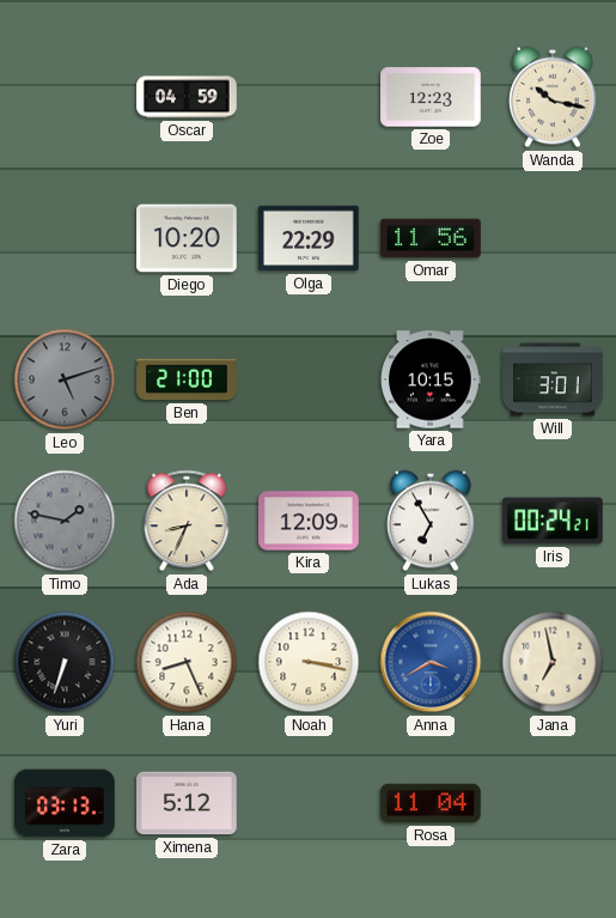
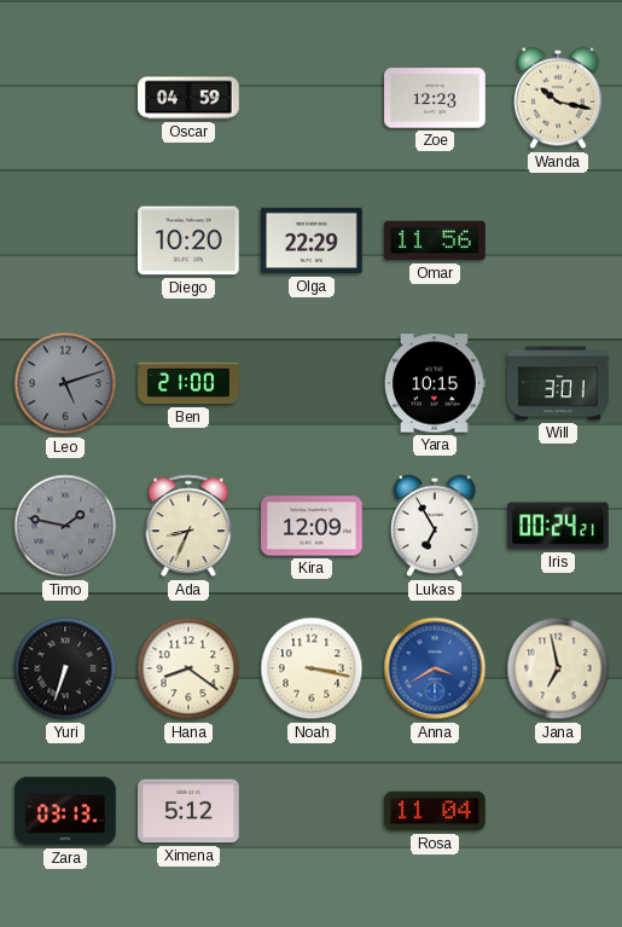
Hana: 8:26 -> 8:21
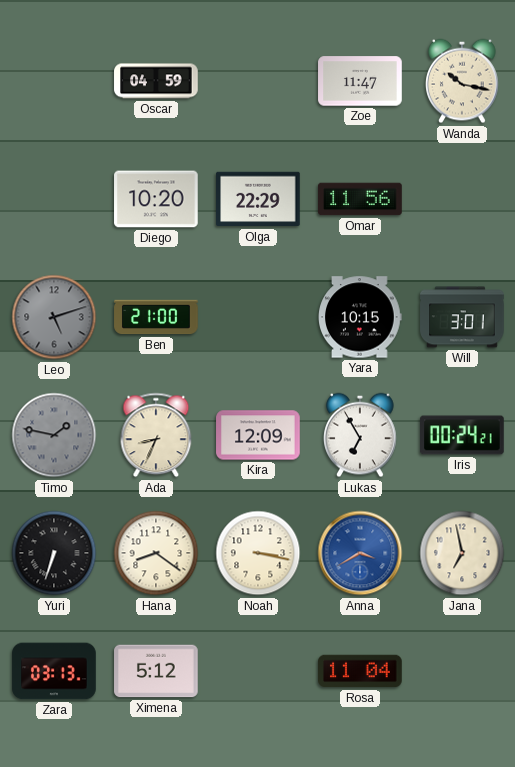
Zoe: 12:23 -> 11:47
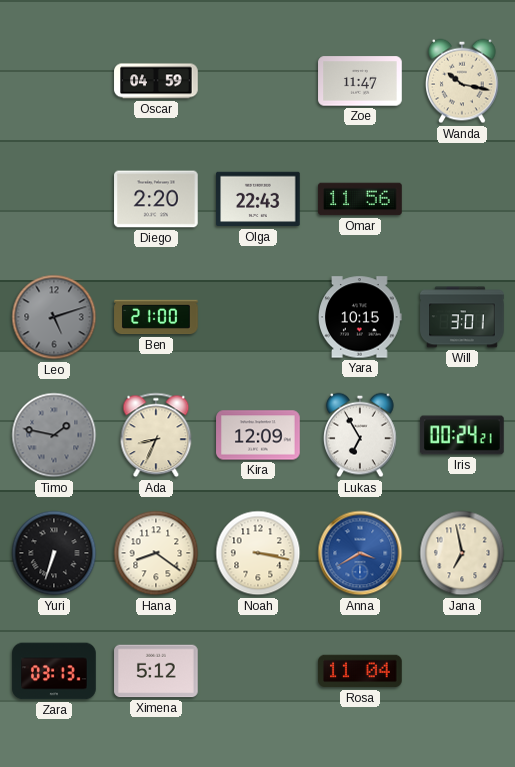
Diego: 10:20 -> 2:20
Olga: 22:29 -> 22:43
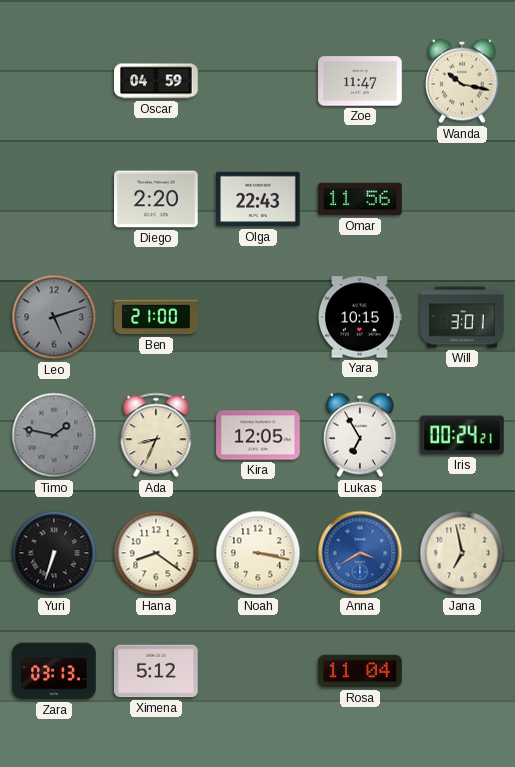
Kira: 12:09 -> 12:05
